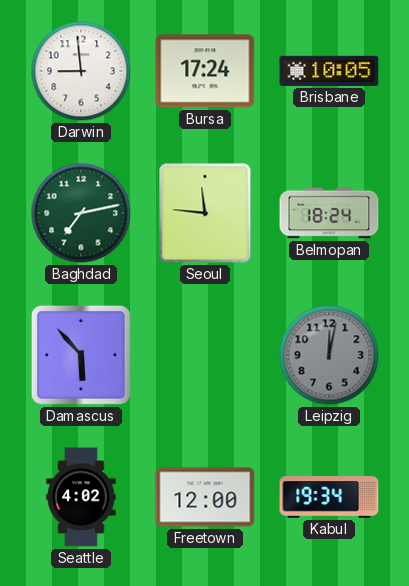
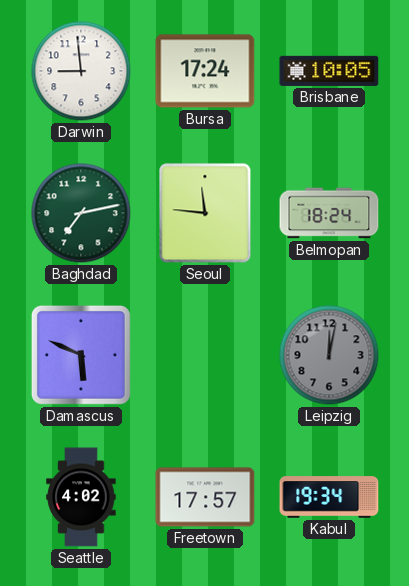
Damascus: 5:53 -> 5:49
Freetown: 12:00 -> 17:57
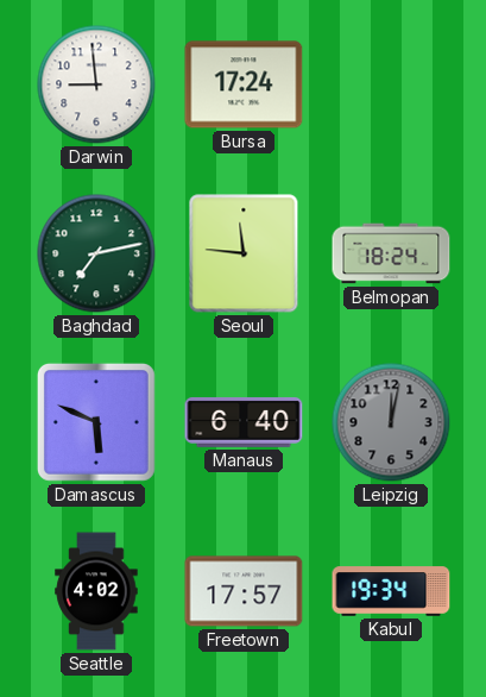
Brisbane: 10:05 -> none
Manaus: none -> 6:40
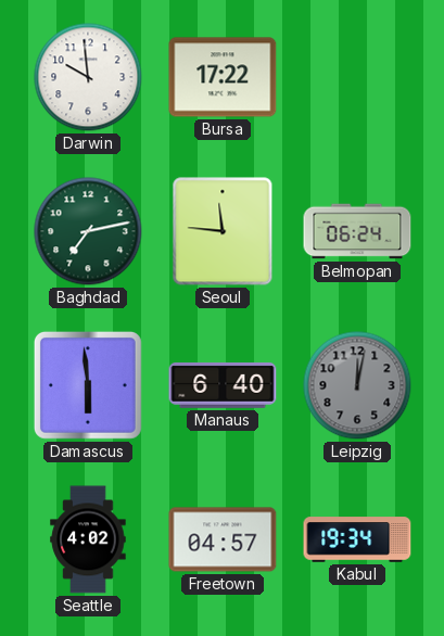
Darwin: 8:59 -> 9:59
Bursa: 17:24 -> 17:22
Belmopan: 18:24 -> 06:24
Damascus: 5:49 -> 5:59
Freetown: 17:57 -> 04:57
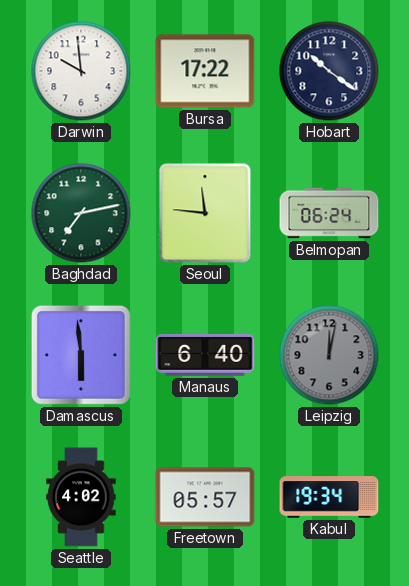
Hobart: none -> 10:21
Freetown: 04:57 -> 05:57
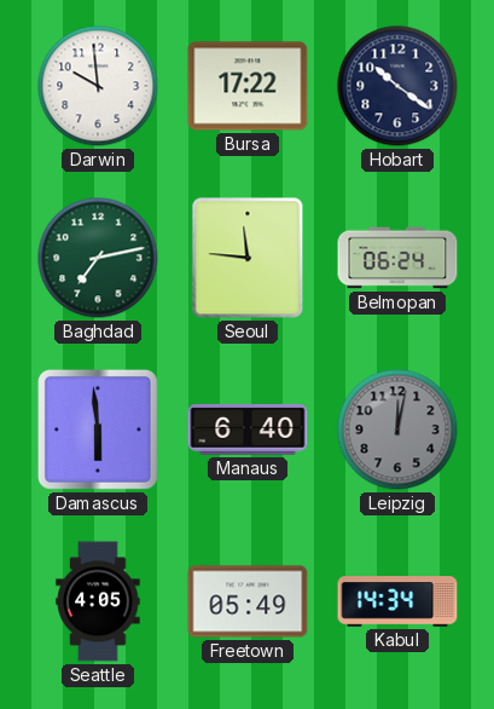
Seattle: 4:02 -> 4:05
Freetown: 05:57 -> 05:49
Kabul: 19:34 -> 14:34
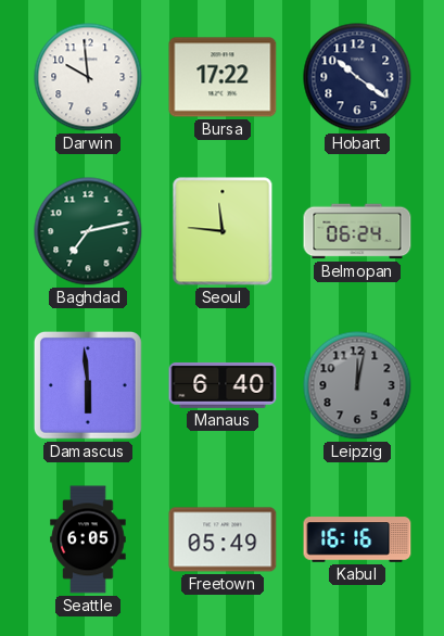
Seattle: 4:05 -> 6:05
Kabul: 14:34 -> 16:16
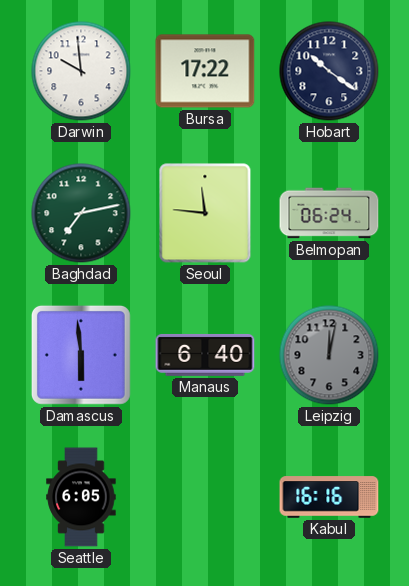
Freetown: 05:49 -> none
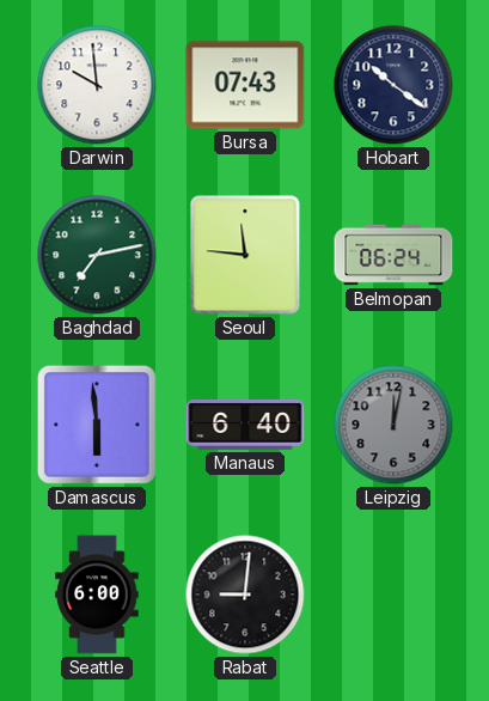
Bursa: 17:22 -> 07:43
Seattle: 6:05 -> 6:00
Rabat: none -> 9:01
Kabul: 16:16 -> none
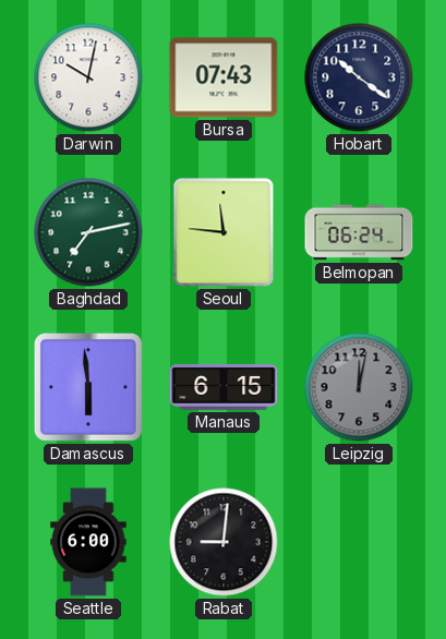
Darwin: 9:59 -> 10:02
Manaus: 6:40 -> 6:15
